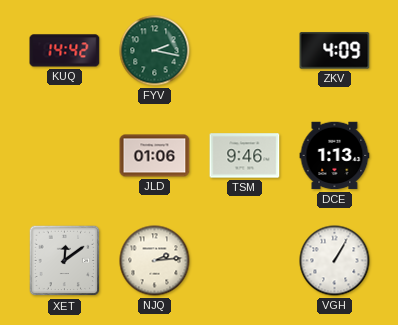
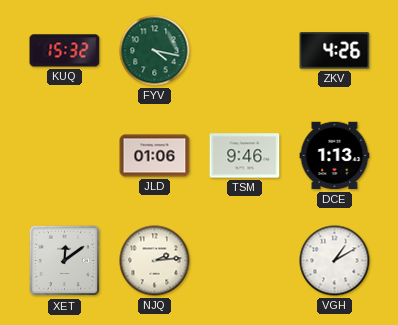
KUQ: 14:42 -> 15:32
FYV: 2:17 -> 4:17
ZKV: 4:09 -> 4:26
VGH: 1:05 -> 1:10
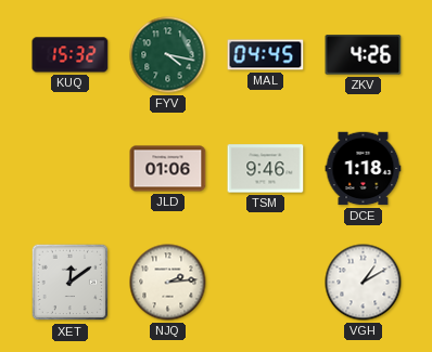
MAL: none -> 04:45
DCE: 1:13 -> 1:18
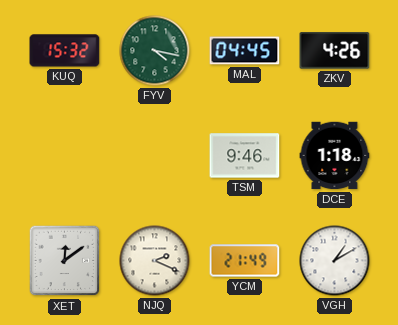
JLD: 01:06 -> none
NJQ: 2:14 -> 2:19
YCM: none -> 21:49
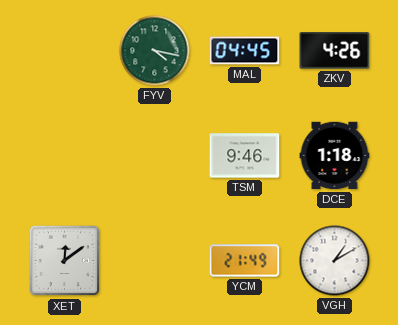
KUQ: 15:32 -> none
NJQ: 2:19 -> none
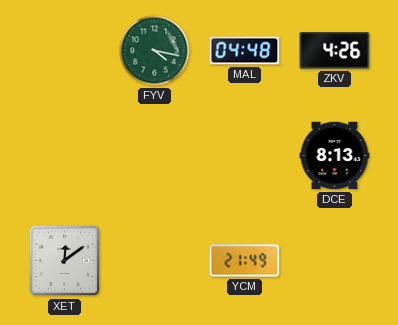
MAL: 04:45 -> 04:48
TSM: 9:46 -> none
DCE: 1:18 -> 8:13
VGH: 1:10 -> none
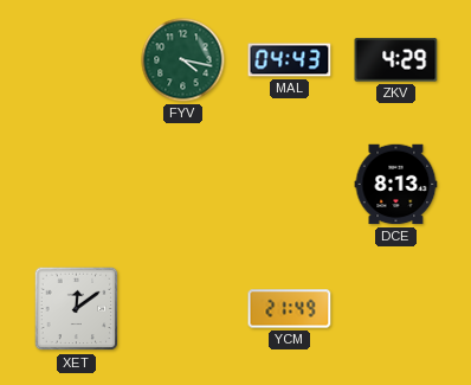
MAL: 04:48 -> 04:43
ZKV: 4:26 -> 4:29
